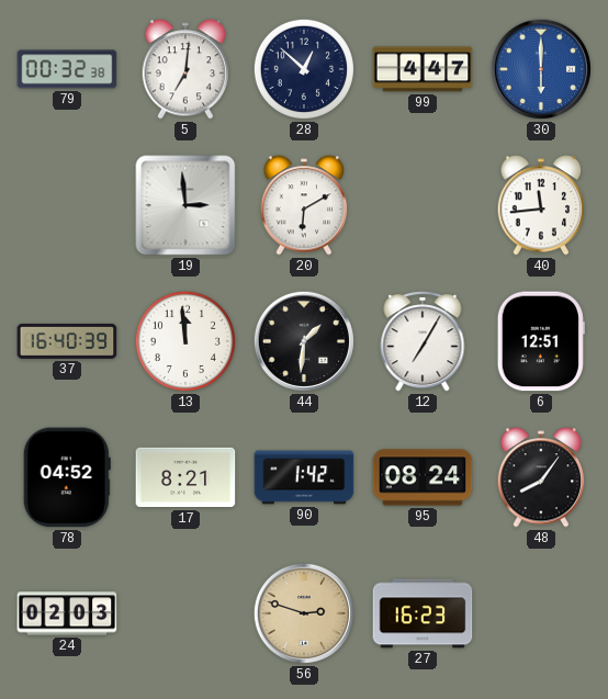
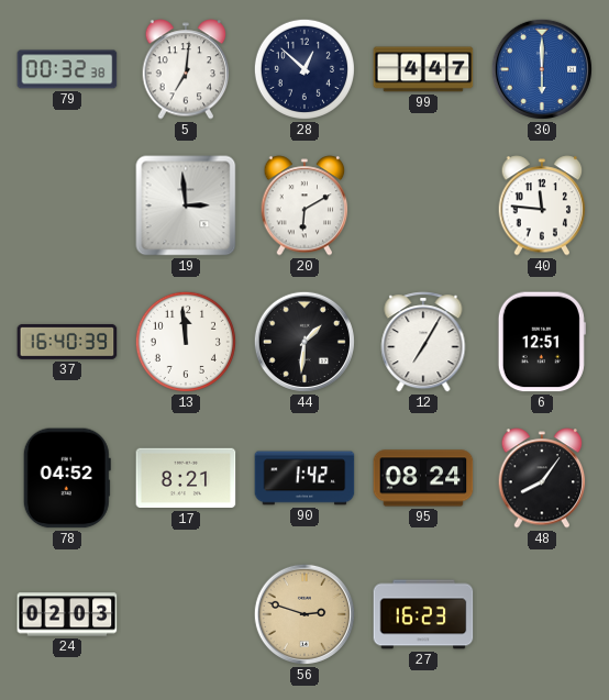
40: 11:44 -> 11:46
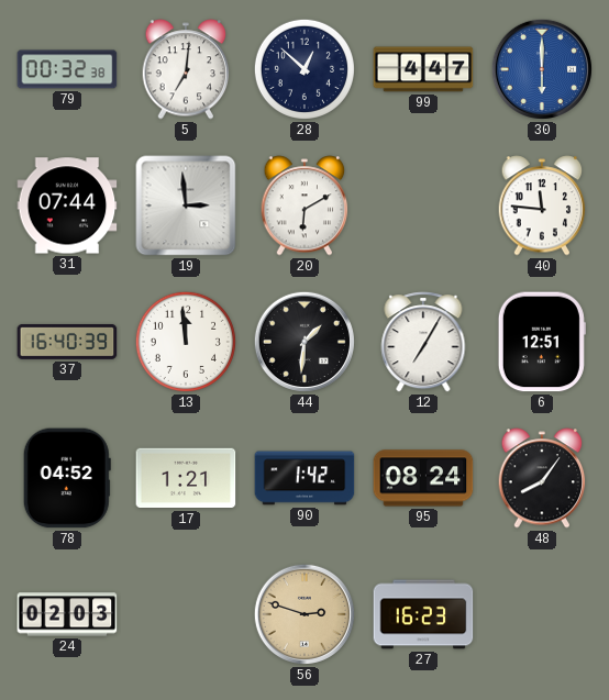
31: none -> 07:44
17: 8:21 -> 1:21
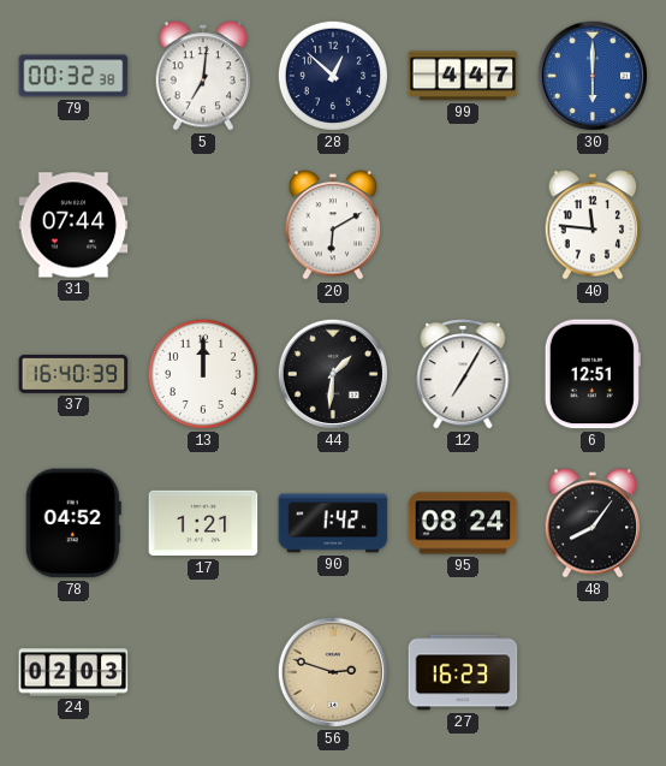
19: 2:59 -> none
13: 11:59 -> 12:00
